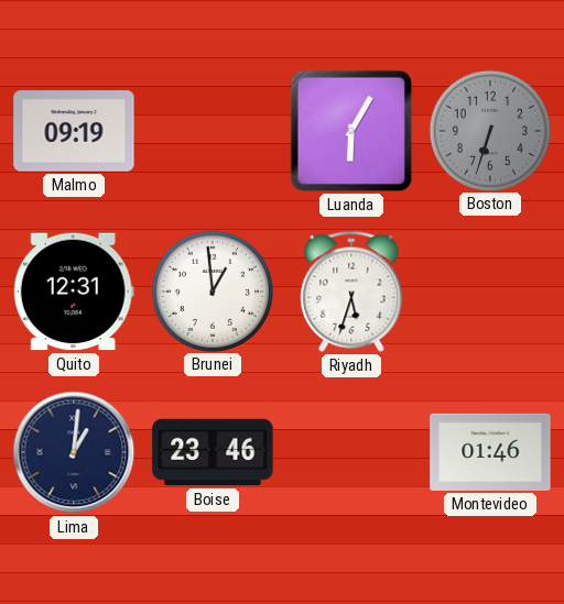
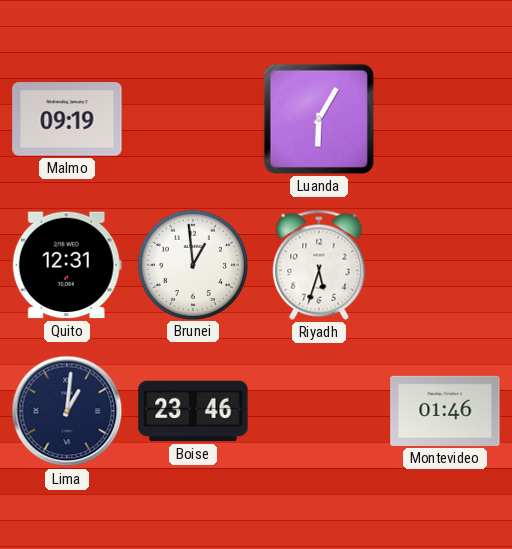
Boston: 6:33 -> none
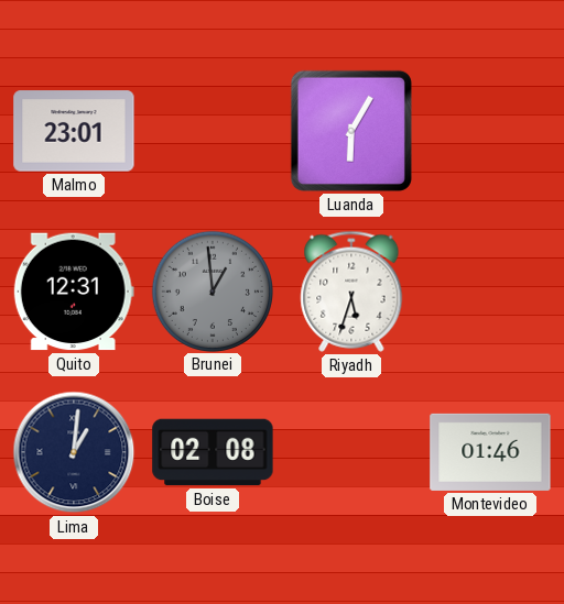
Malmo: 09:19 -> 23:01
Brunei dial: white -> grey
Boise: 23:46 -> 02:08
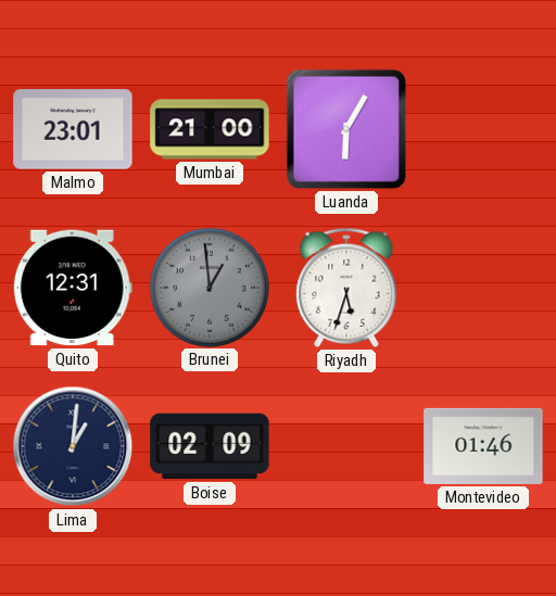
Mumbai: none -> 21:00
Boise: 02:08 -> 02:09
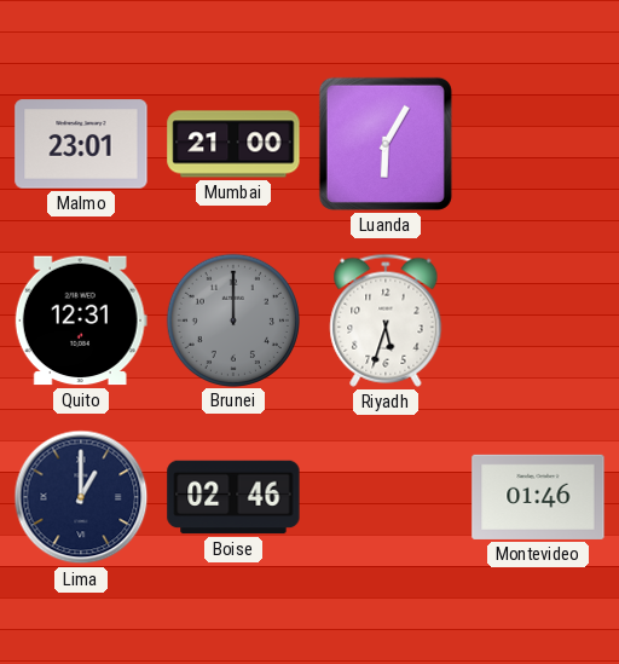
Brunei: 12:59 -> 12:00
Lima: 1:01 -> 1:00
Boise: 02:09 -> 02:46
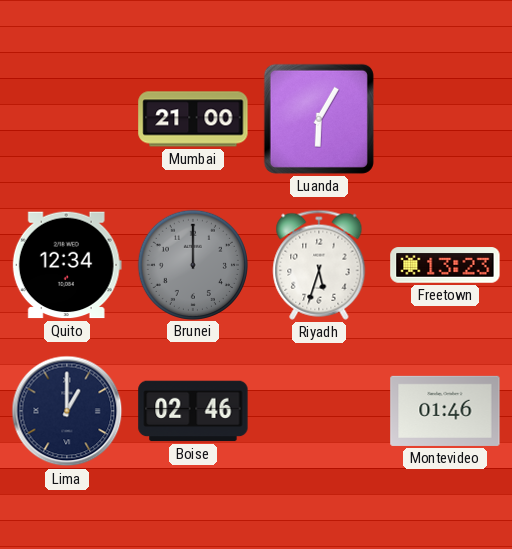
Malmo: 23:01 -> none
Quito: 12:31 -> 12:34
Freetown: none -> 13:23
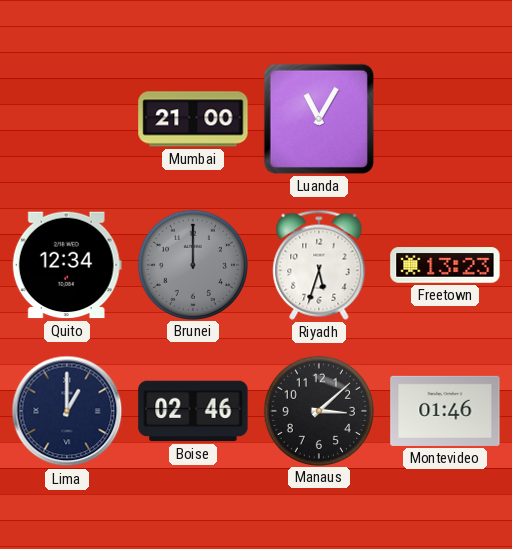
Luanda: 6:05 -> 11:05
Manaus: none -> 3:08
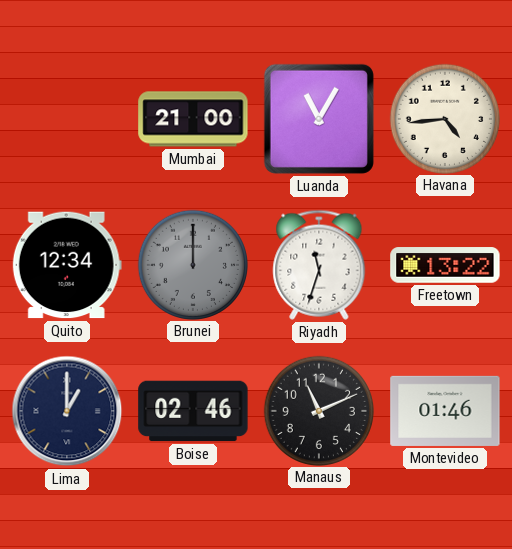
Havana: none -> 4:44
Riyadh: 5:33 -> 11:33
Freetown: 13:23 -> 13:22
Manaus: 3:08 -> 11:11
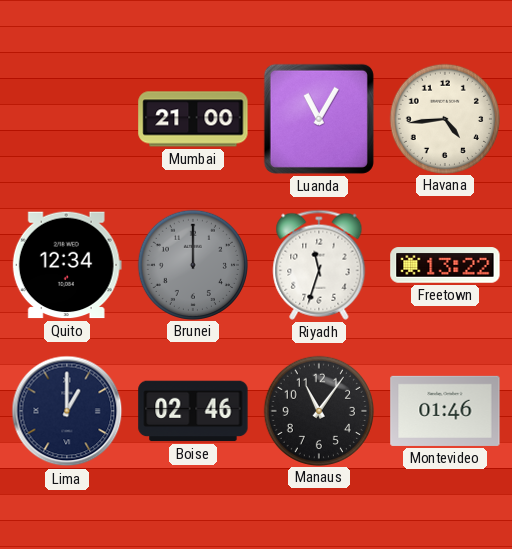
Manaus: 11:11 -> 11:06
